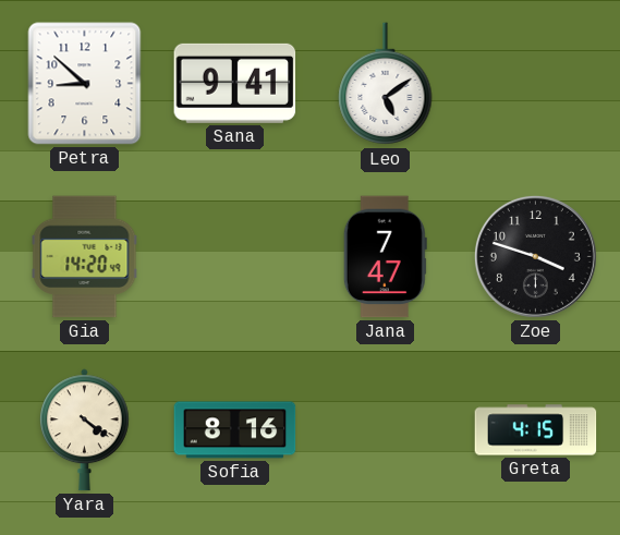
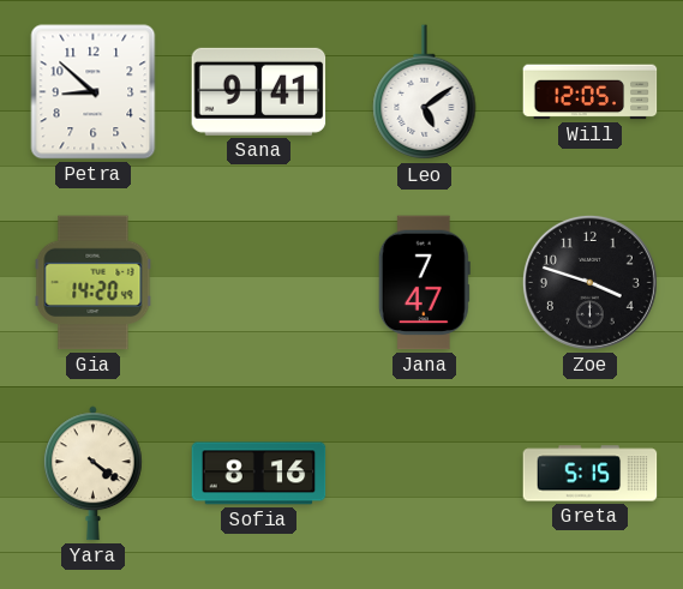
Will: none -> 12:05
Greta: 4:15 -> 5:15
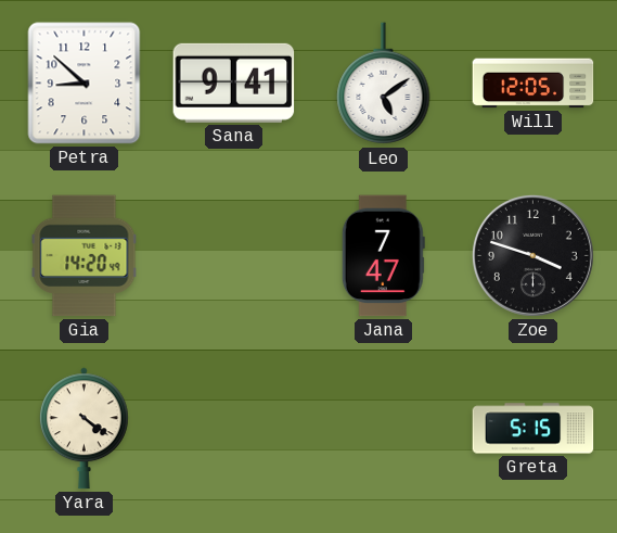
Sofia: 8:16 -> none
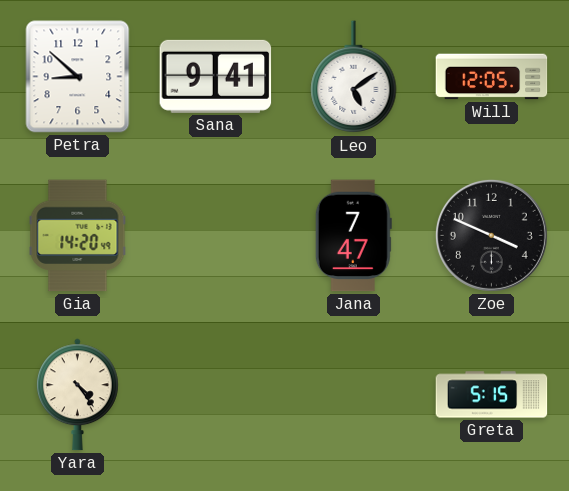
Zoe: 3:48 -> 3:49
Yara: 4:21 -> 4:24
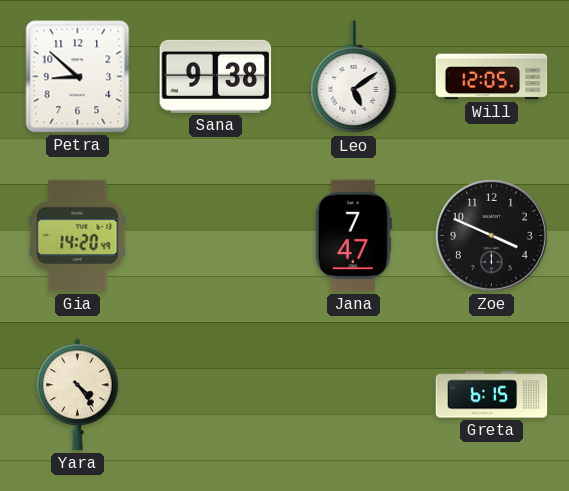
Sana: 9:41 -> 9:38
Greta: 5:15 -> 6:15
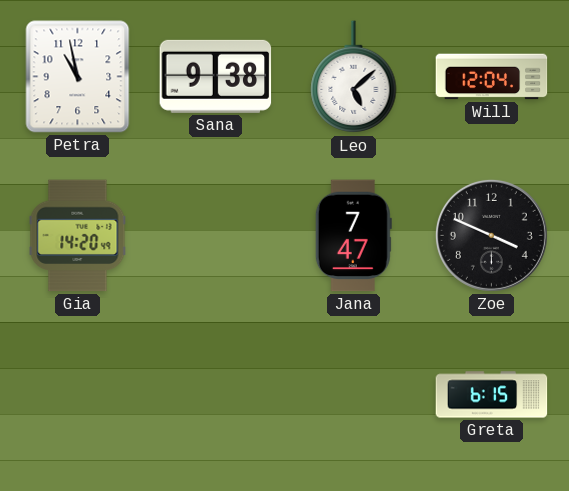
Petra: 8:52 -> 10:58
Leo: 5:09 -> 5:08
Will: 12:05 -> 12:04
Yara: 4:24 -> none
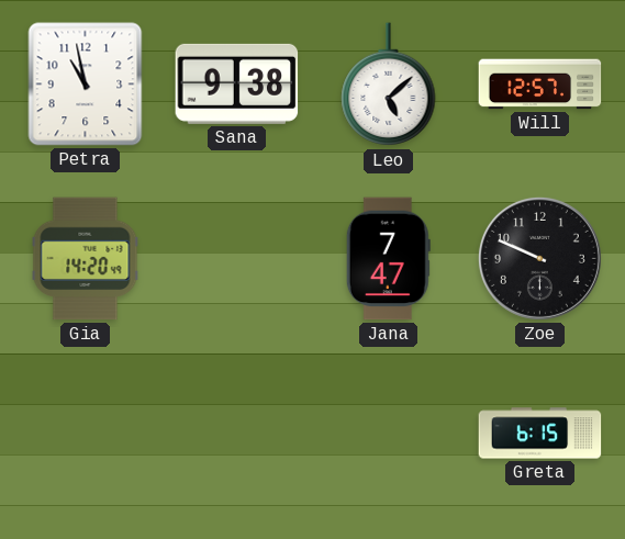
Will: 12:04 -> 12:57
Zoe: 3:49 -> 9:49
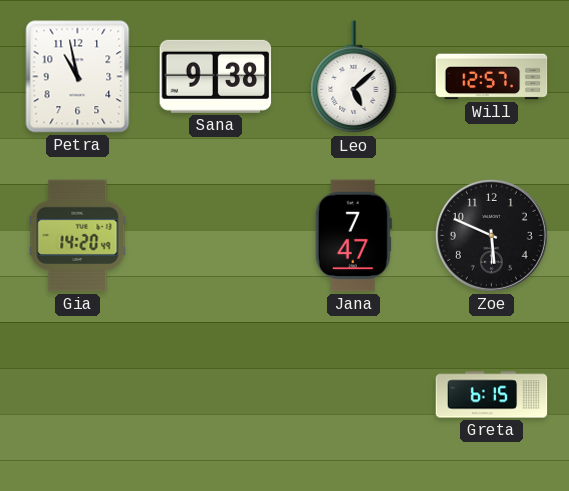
Zoe: 9:49 -> 5:49
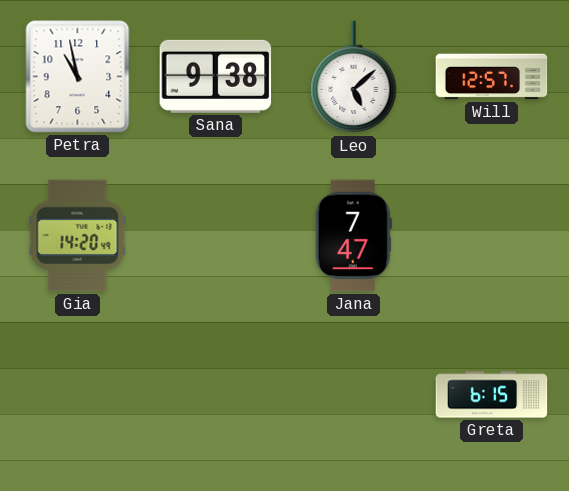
Zoe: 5:49 -> none
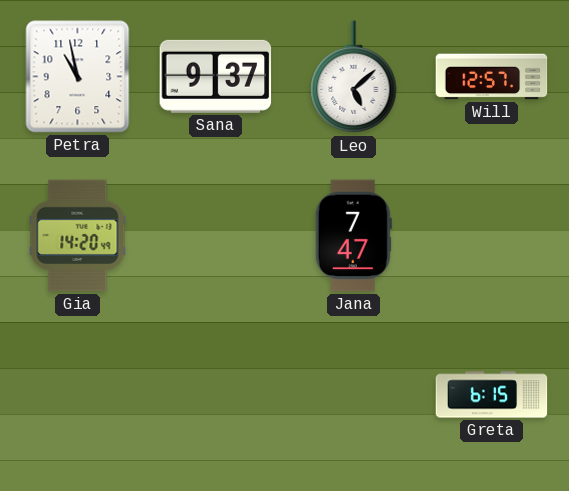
Sana: 9:38 -> 9:37
